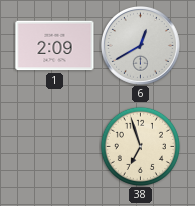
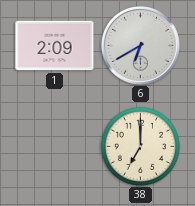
6: 12:40 -> 6:40
38: 6:57 -> 7:00
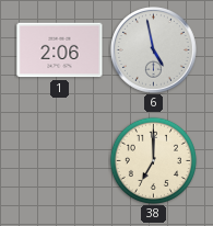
1: 2:09 -> 2:06
6: 6:40 -> 4:58
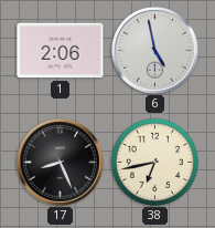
17: none -> 8:26
38: 7:00 -> 6:43
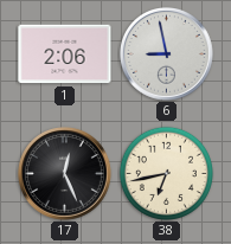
6: 4:58 -> 8:58
17: 8:26 -> 12:26
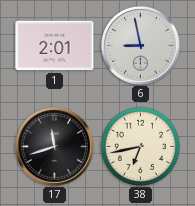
1: 2:06 -> 2:01
17: 12:26 -> 11:42
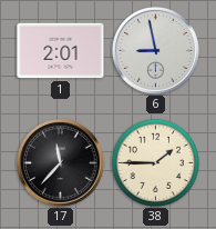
17: 11:42 -> 11:37
38: 6:43 -> 1:45
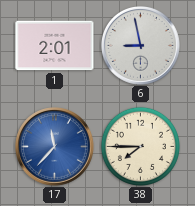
17 dial: black -> blue
38: 1:45 -> 7:45
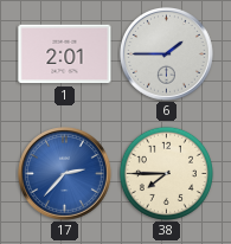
6: 8:58 -> 1:45
17: 11:37 -> 2:37
